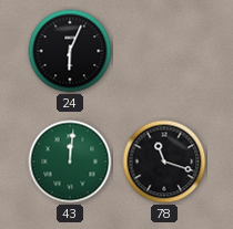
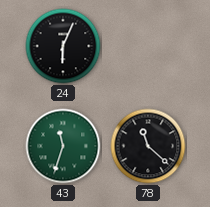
43: 12:01 -> 11:33
78: 11:18 -> 11:22
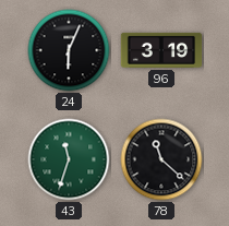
96: none -> 3:19
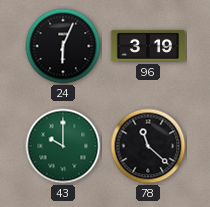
43: 11:33 -> 10:00
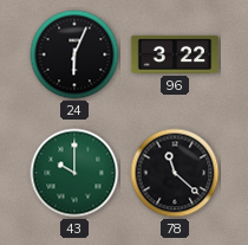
96: 3:19 -> 3:22
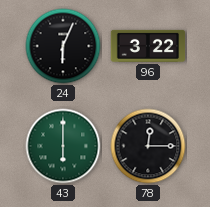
43: 10:00 -> 6:00
78: 11:22 -> 12:15
